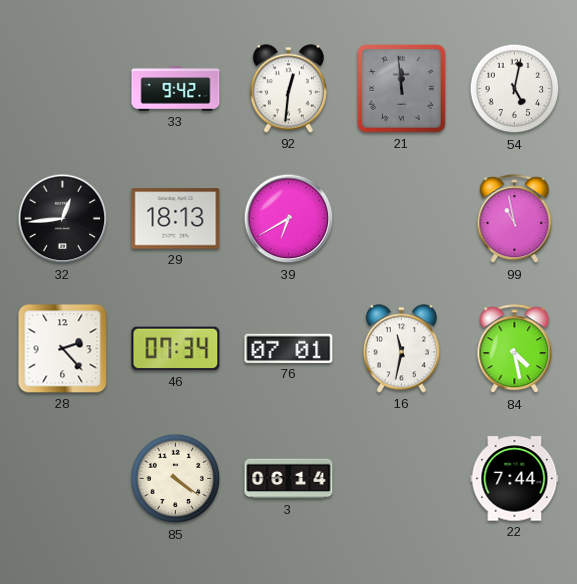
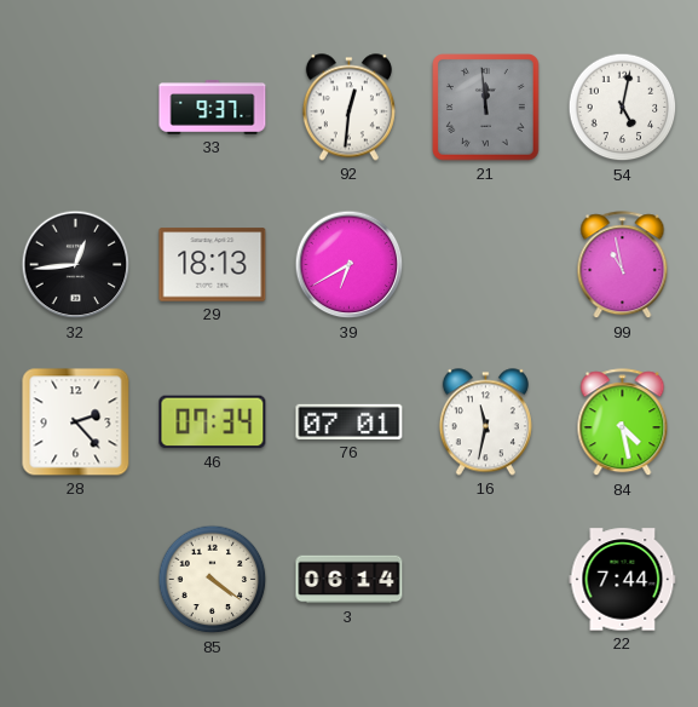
33: 9:42 -> 9:37
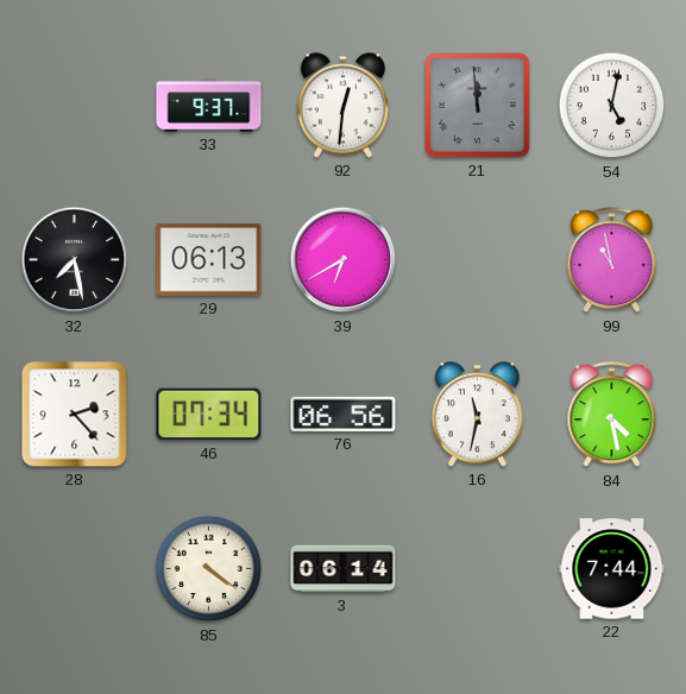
32: 12:44 -> 7:28
29: 18:13 -> 06:13
76: 07:01 -> 06:56
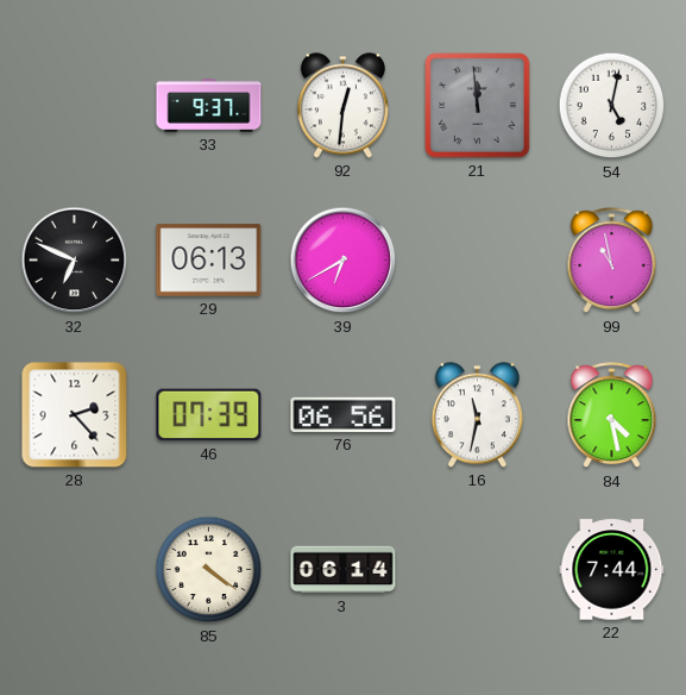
32: 7:28 -> 6:49
46: 07:34 -> 07:39
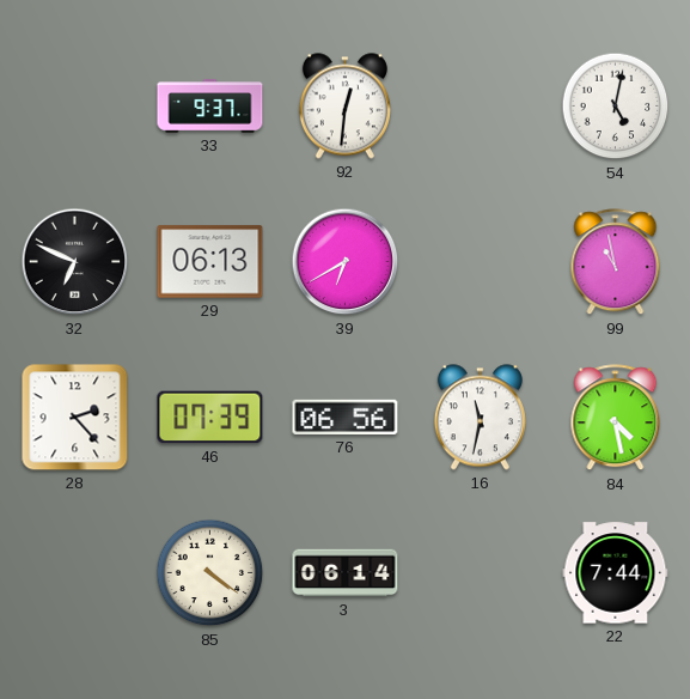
21: 11:59 -> none
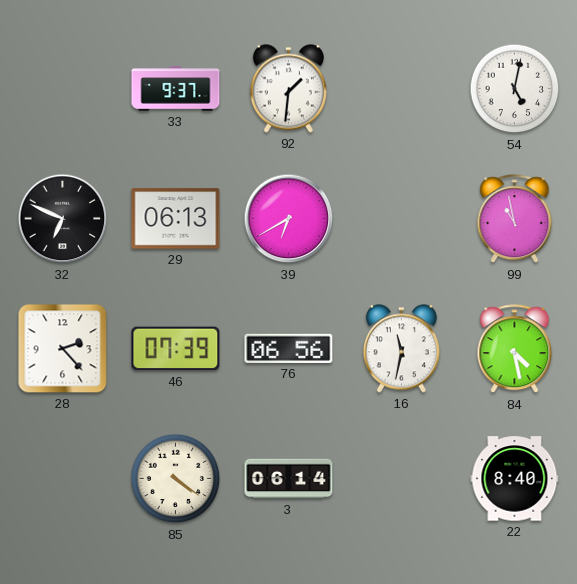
92: 12:31 -> 1:31
22: 7:44 -> 8:40
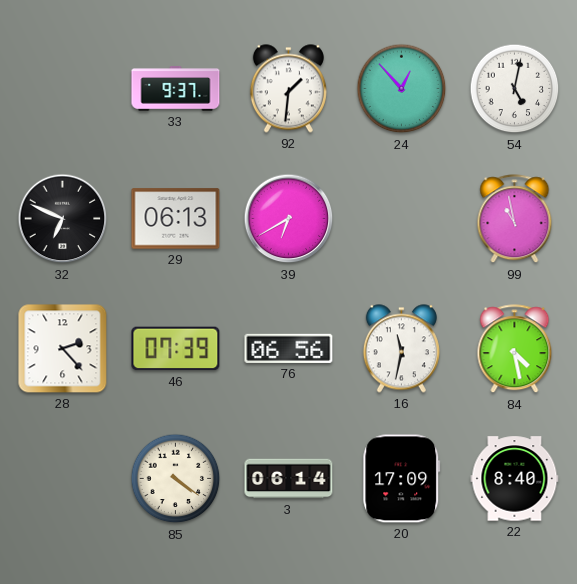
24: none -> 12:53
20: none -> 17:09
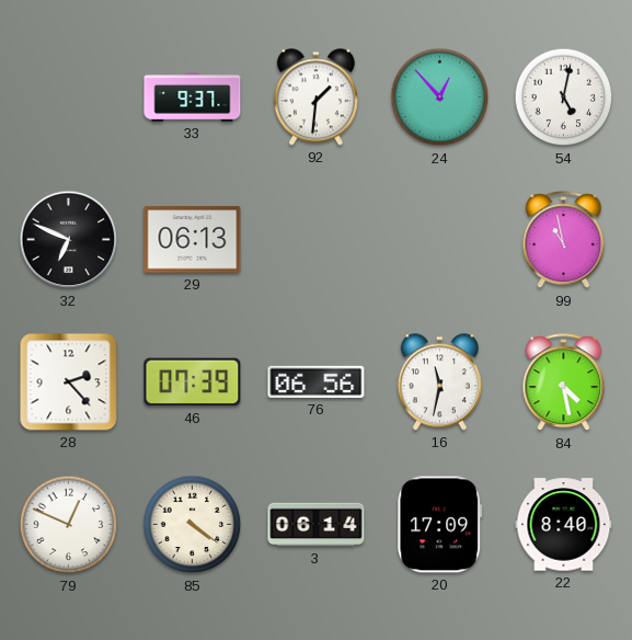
39: 6:40 -> none
79: none -> 12:49
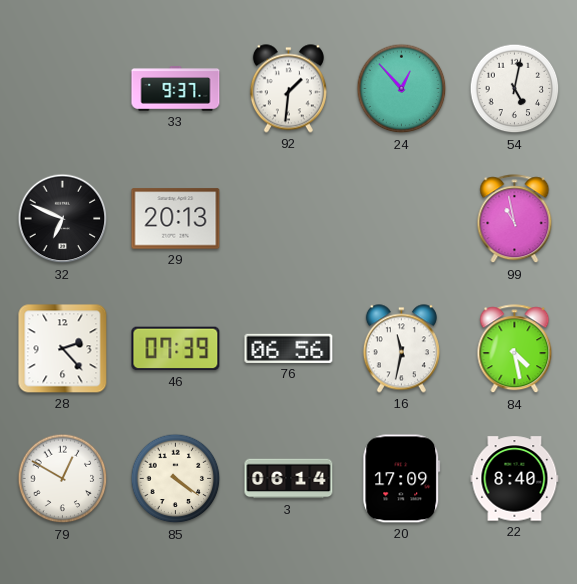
29: 06:13 -> 20:13
79: 12:49 -> 12:50
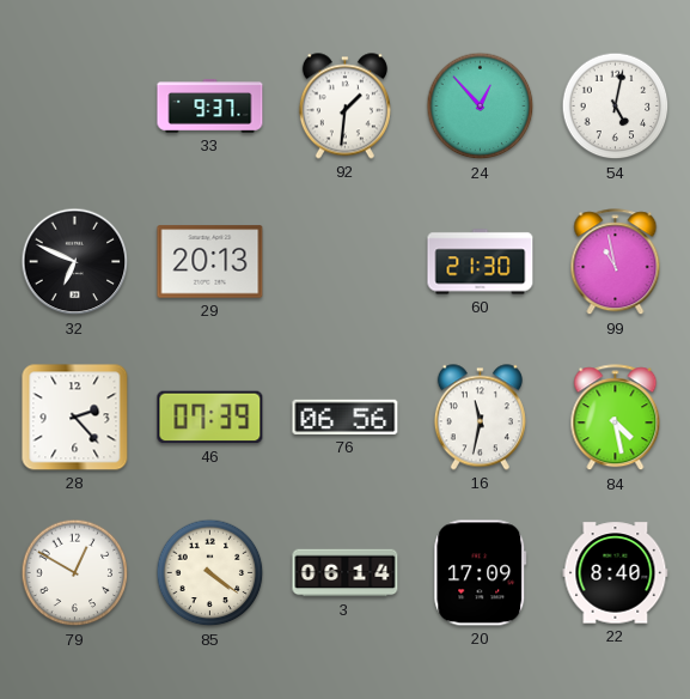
60: none -> 21:30
